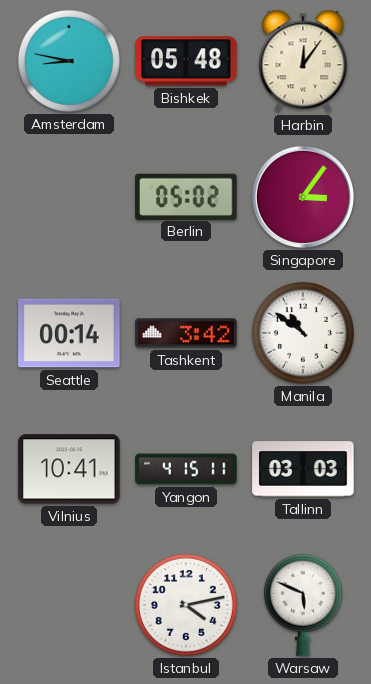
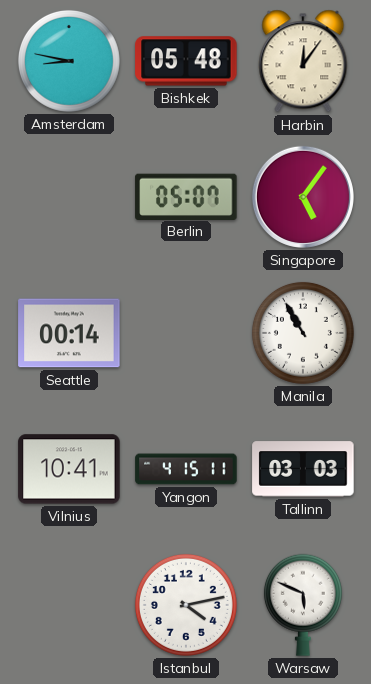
Berlin: 05:02 -> 05:07
Singapore: 3:06 -> 5:06
Tashkent: 3:42 -> none
Manila: 10:51 -> 10:55
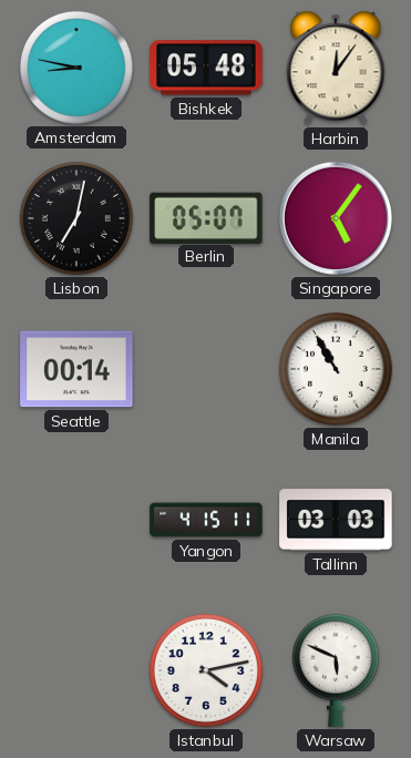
Lisbon: none -> 7:02
Vilnius: 10:41 -> none
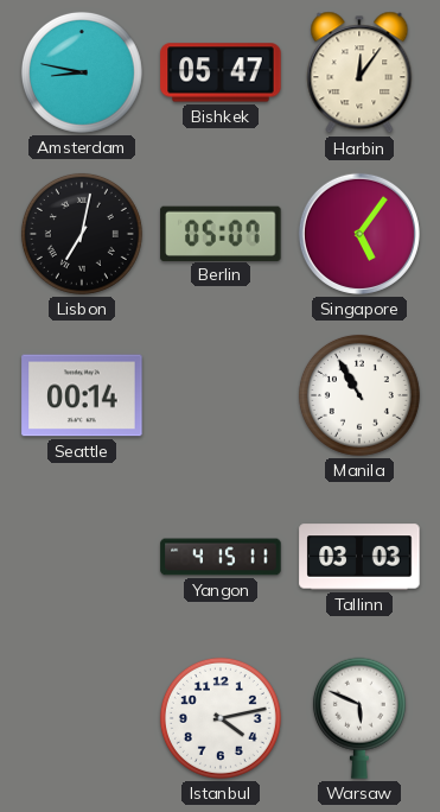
Bishkek: 05:48 -> 05:47
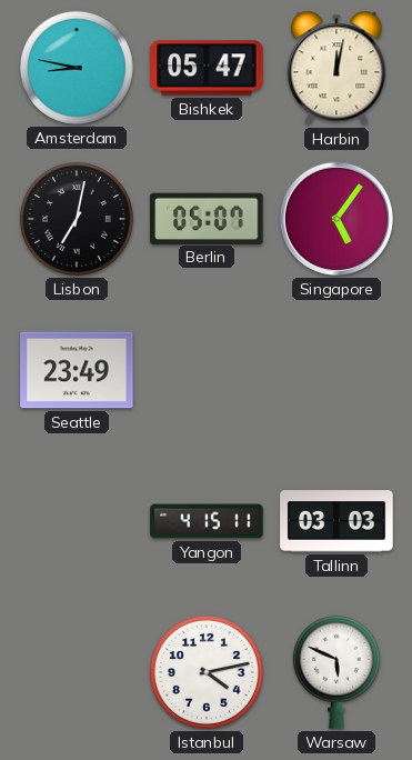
Harbin: 12:06 -> 12:02
Seattle: 00:14 -> 23:49
Manila: 10:55 -> none
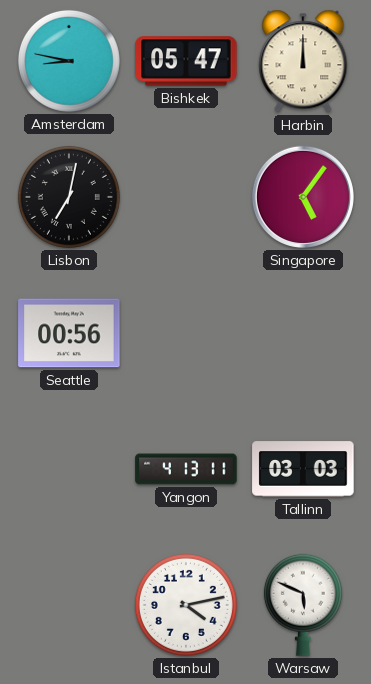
Harbin: 12:02 -> 12:00
Berlin: 05:07 -> none
Seattle: 23:49 -> 00:56
Yangon: 4:15 -> 4:13
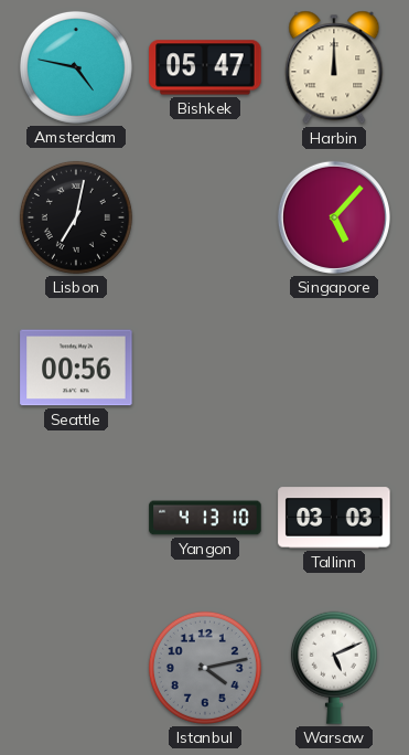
Amsterdam: 8:47 -> 4:47
Singapore: 5:06 -> 5:07
Yangon: 4:13:11 -> 4:13:10
Istanbul dial: white -> grey
Warsaw: 5:49 -> 5:11
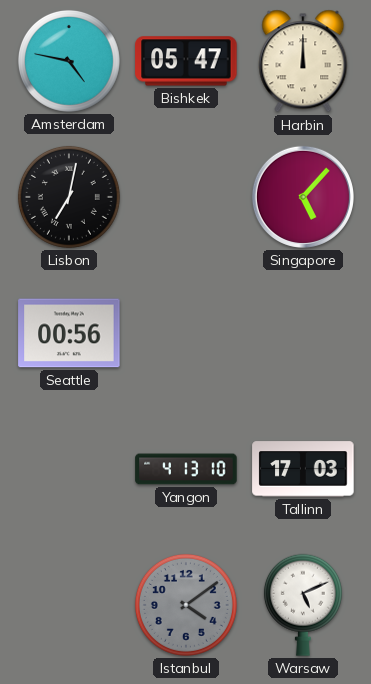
Tallinn: 03:03 -> 17:03
Istanbul: 4:13 -> 4:09
